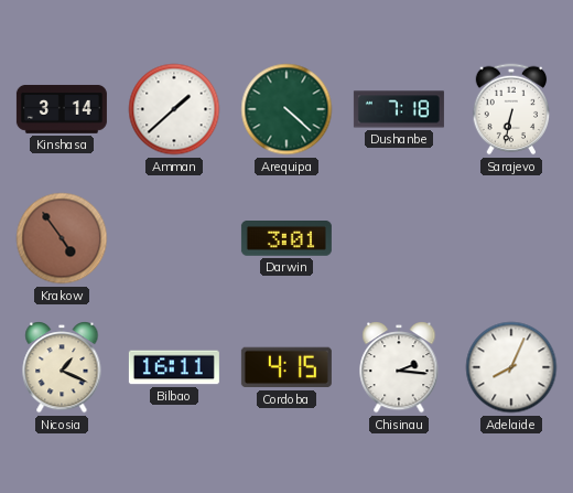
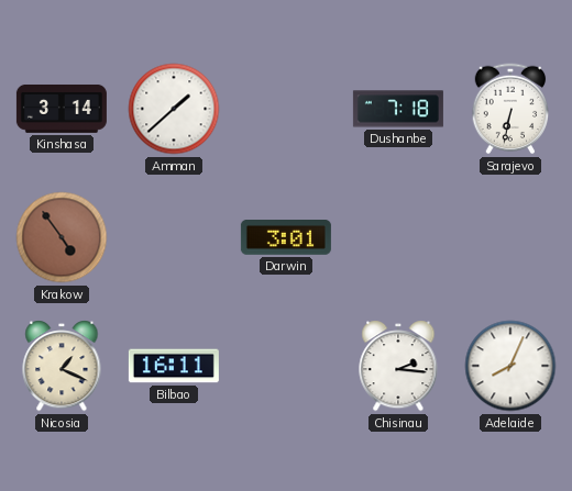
Arequipa: 4:22 -> none
Cordoba: 4:15 -> none
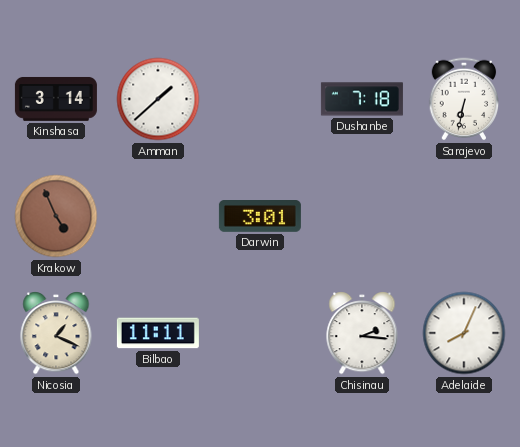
Krakow: 4:54 -> 4:56
Bilbao: 16:11 -> 11:11
